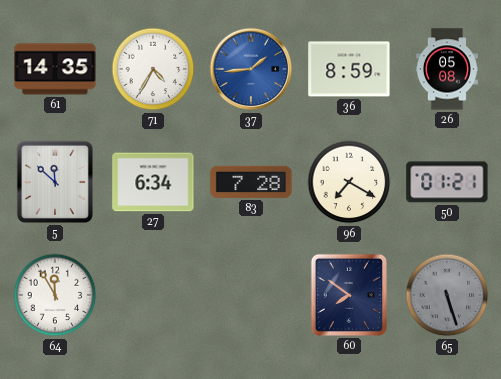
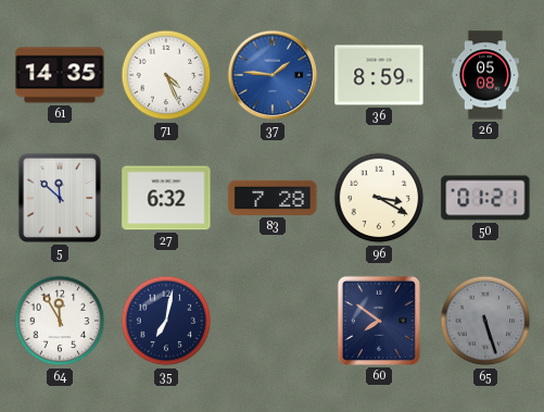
71: 4:35 -> 4:26
37: 1:44 -> 1:46
27: 6:34 -> 6:32
96: 7:20 -> 3:20
35: none -> 7:02
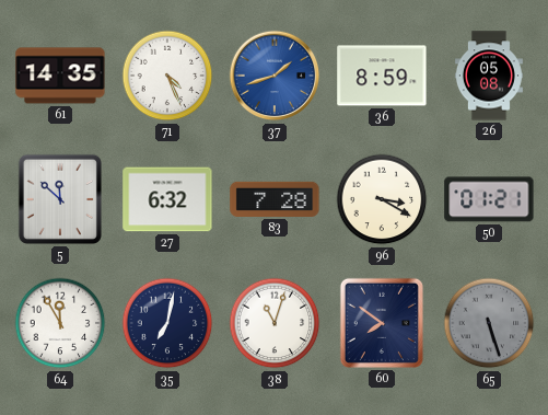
37: 1:46 -> 1:42
38: none -> 11:03
